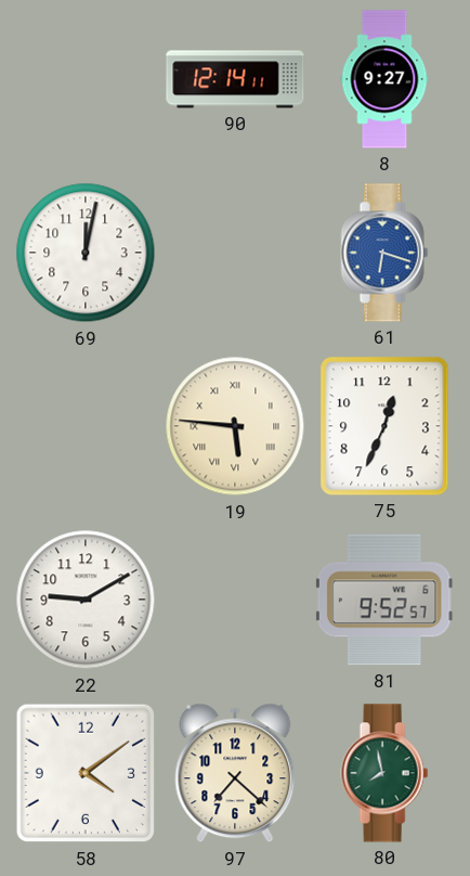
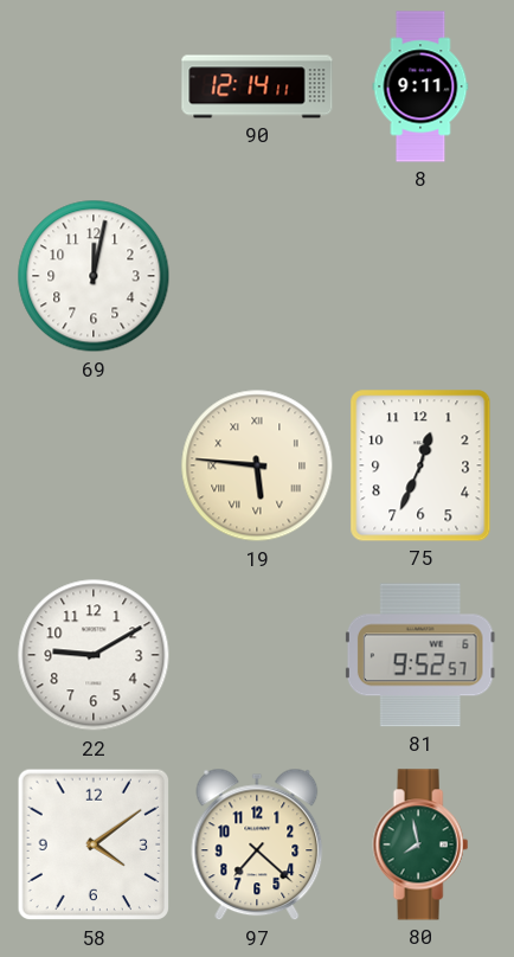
8: 9:27 -> 9:11
61: 6:18 -> none
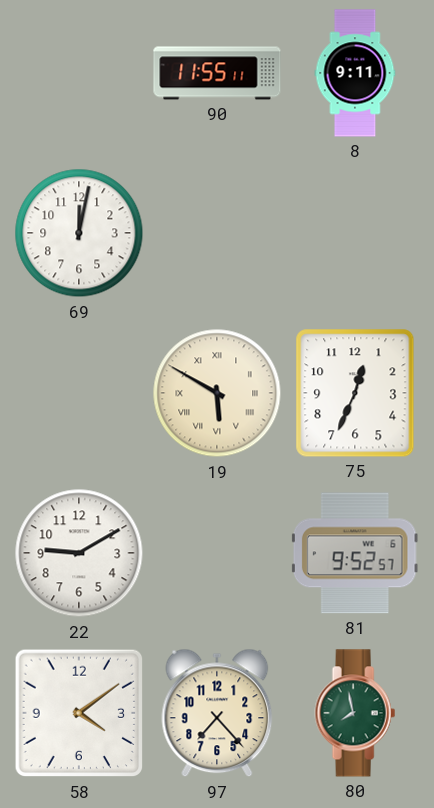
90: 12:14 -> 11:55
19: 5:46 -> 5:50
97: 7:22 -> 7:23
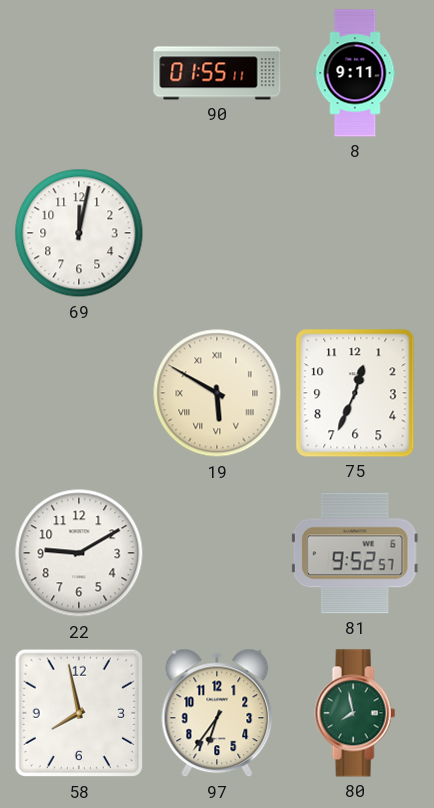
90: 11:55 -> 01:55
58: 4:09 -> 7:58
97: 7:23 -> 6:36
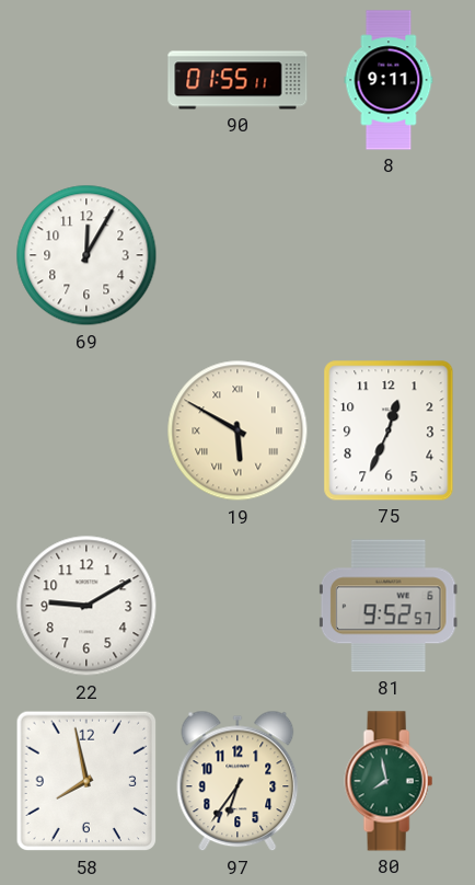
69: 12:02 -> 12:05
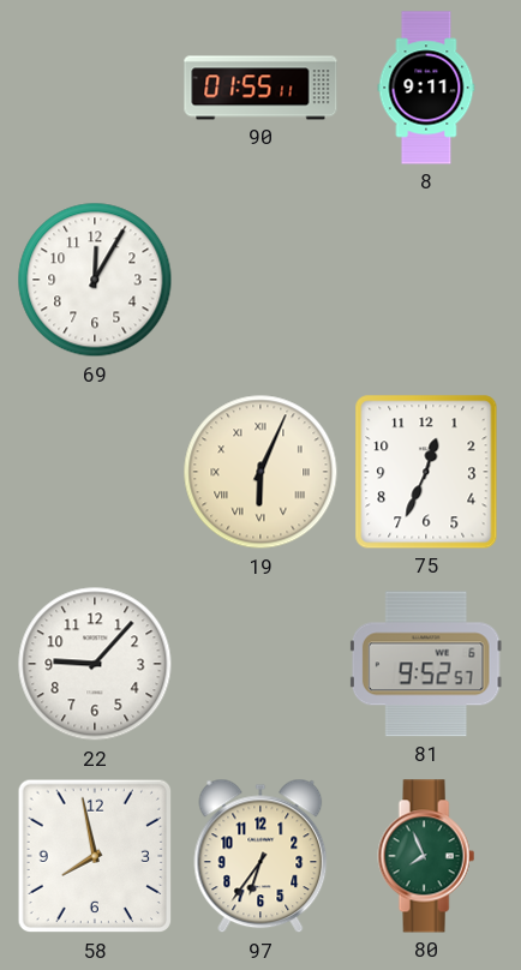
19: 5:50 -> 6:04
22: 9:10 -> 9:07
80: 7:58 -> 7:56
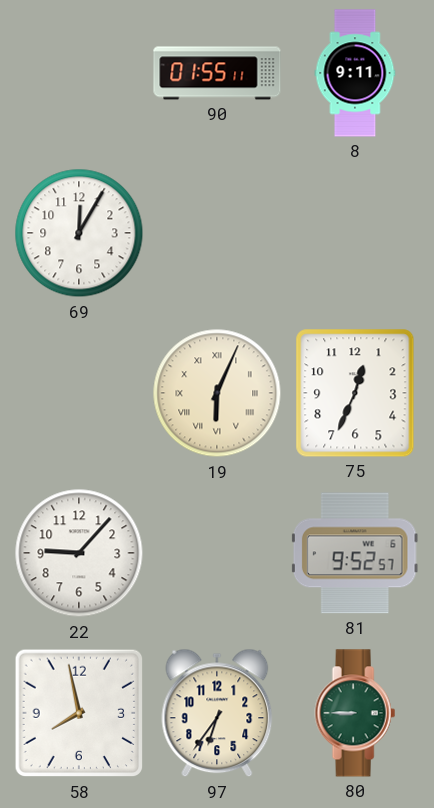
80: 7:56 -> 8:45
